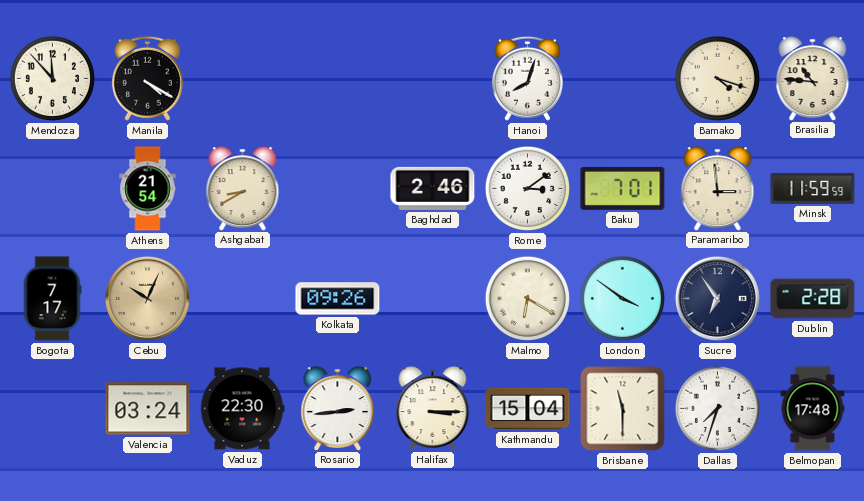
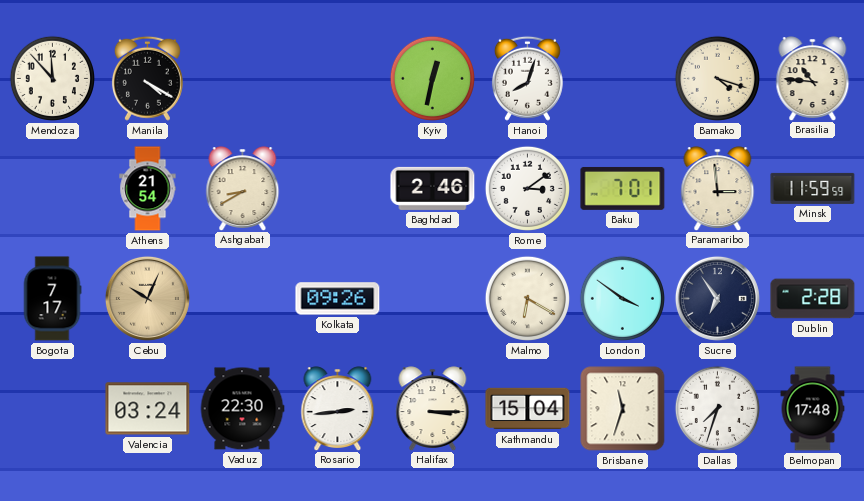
Kyiv: none -> 12:32
Brisbane: 11:30 -> 11:33
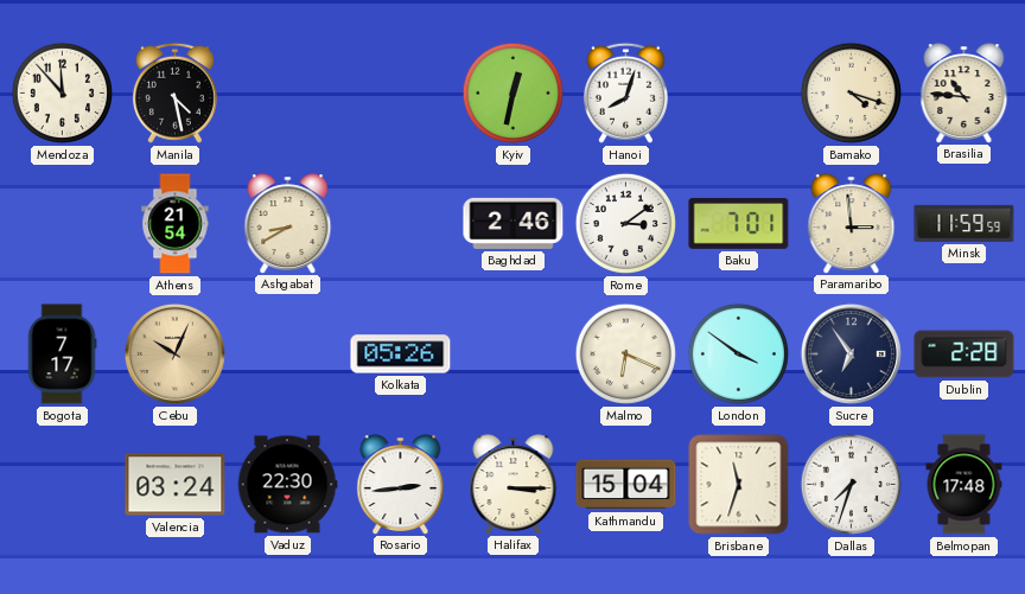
Manila: 4:20 -> 4:28
Kolkata: 09:26 -> 05:26
Malmo: 6:20 -> 6:19
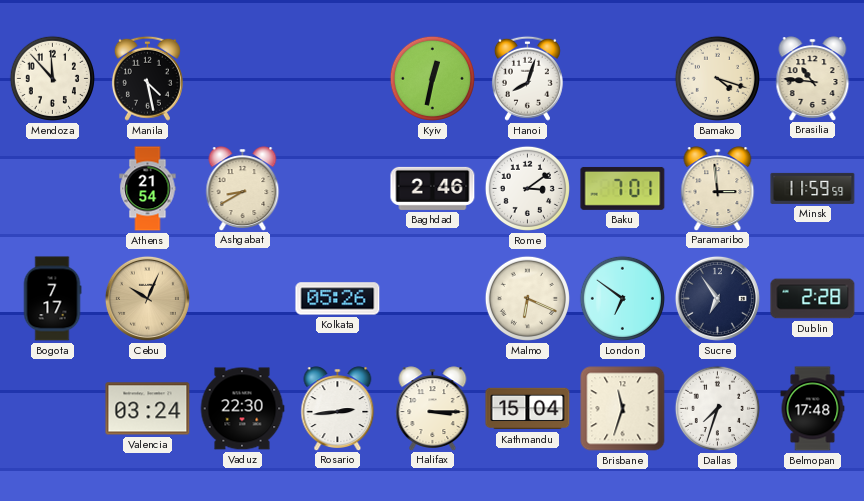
London: 3:51 -> 6:51
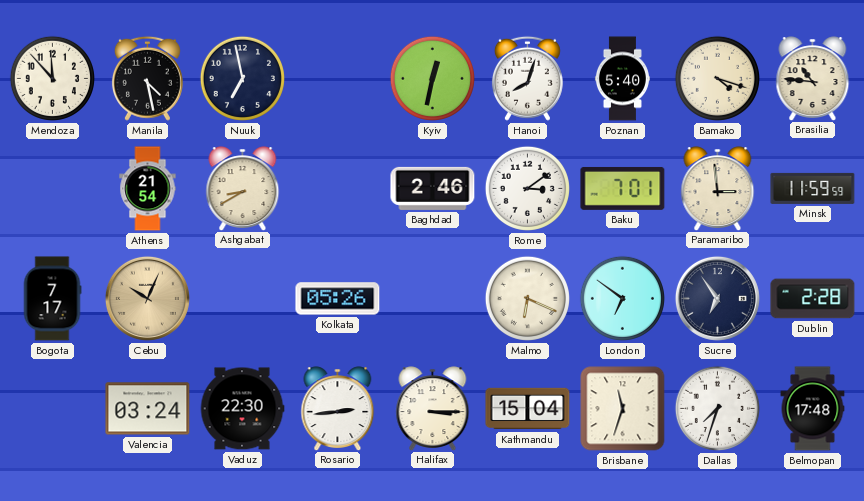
Nuuk: none -> 6:58
Poznan: none -> 5:40
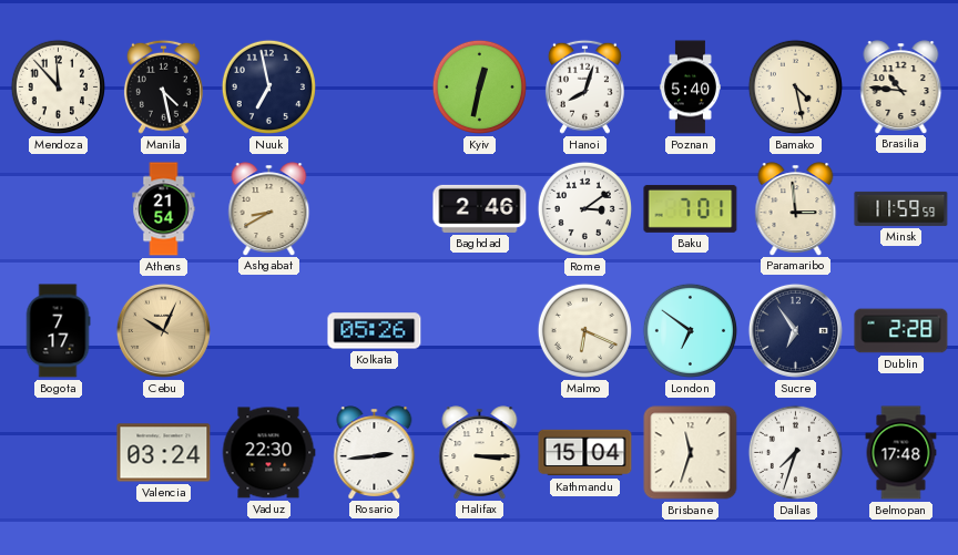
Bamako: 4:18 -> 4:28
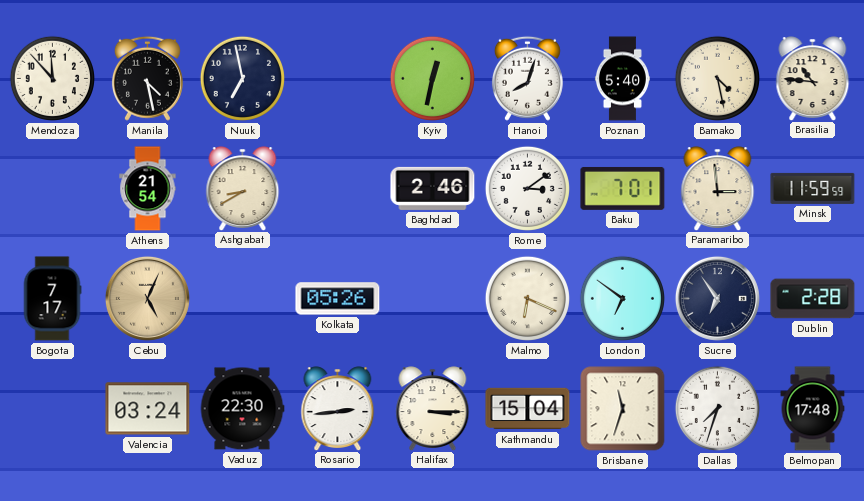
Cebu: 10:04 -> 5:04
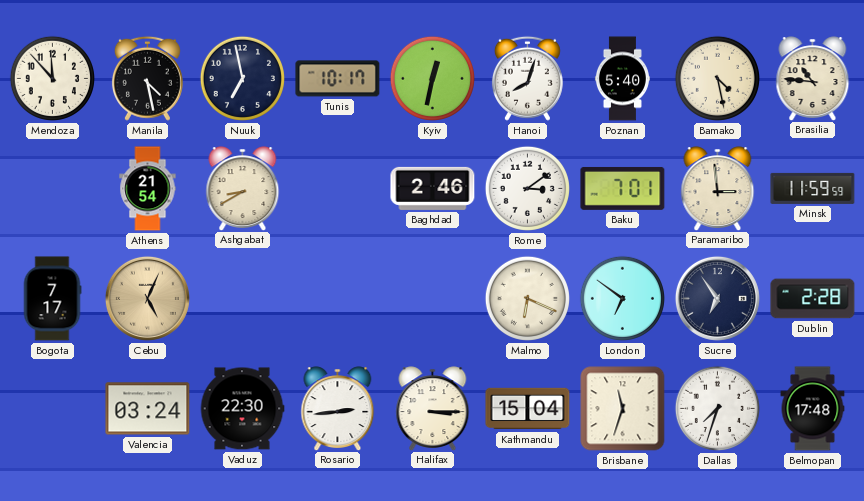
Tunis: none -> 10:17
Kolkata: 05:26 -> none
